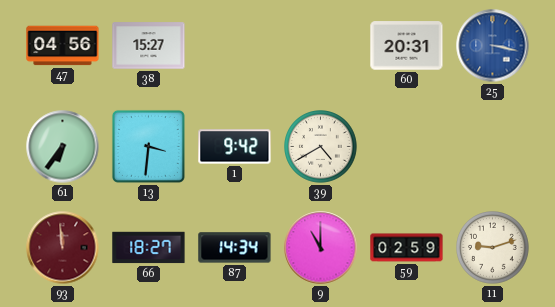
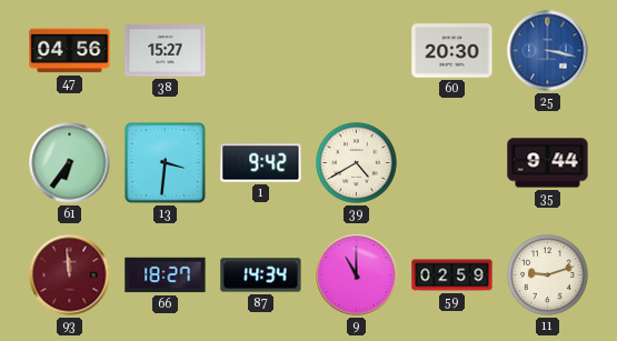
60: 20:31 -> 20:30
35: none -> 9:44
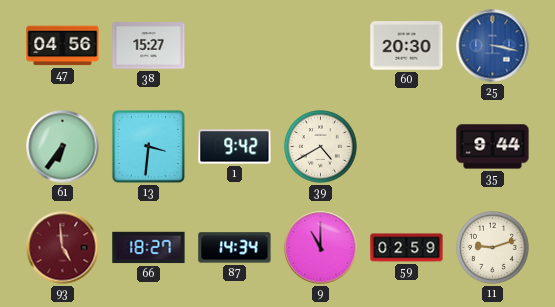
93: 11:59 -> 4:59
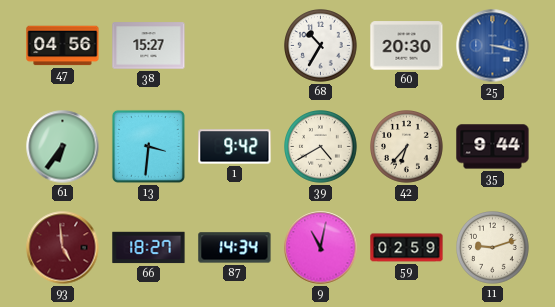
68: none -> 10:35
42: none -> 6:37
9: 11:00 -> 11:02
